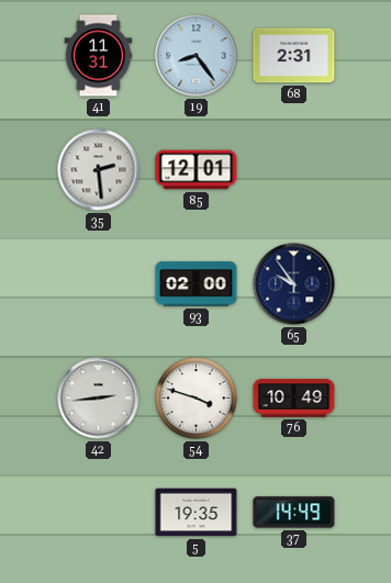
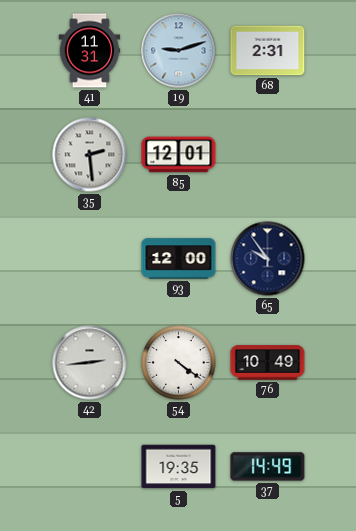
19: 8:24 -> 9:12
93: 02:00 -> 12:00
54: 3:48 -> 4:21
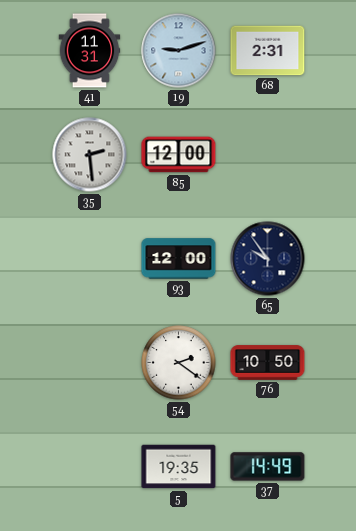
85: 12:01 -> 12:00
42: 2:44 -> none
54: 4:21 -> 2:21
76: 10:49 -> 10:50
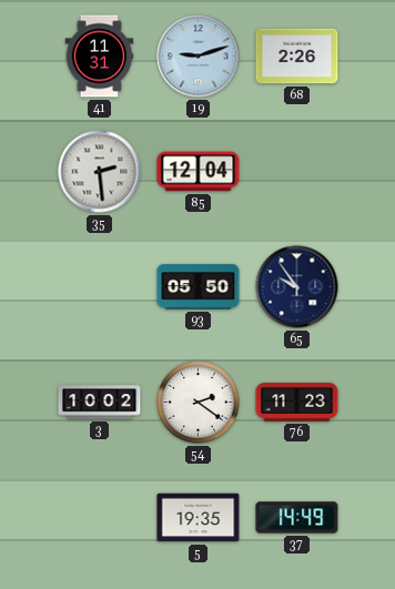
68: 2:31 -> 2:26
85: 12:00 -> 12:04
93: 12:00 -> 05:50
3: none -> 10:02
76: 10:50 -> 11:23
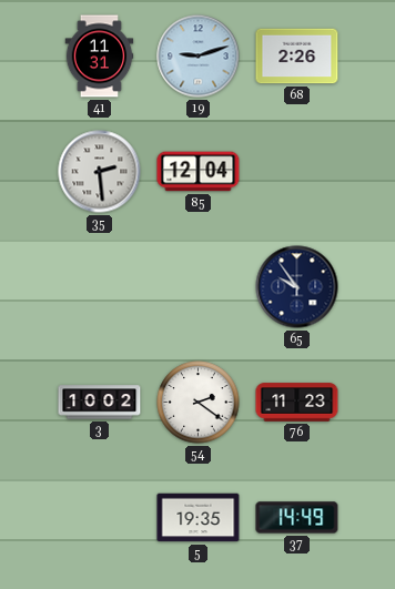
93: 05:50 -> none
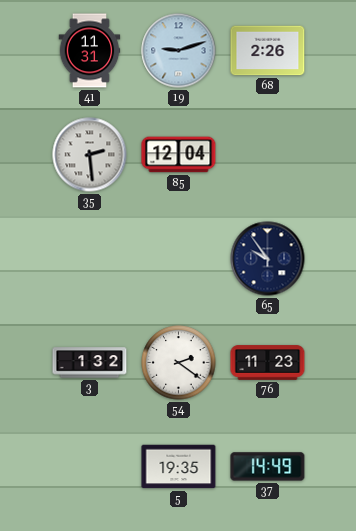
3: 10:02 -> 1:32
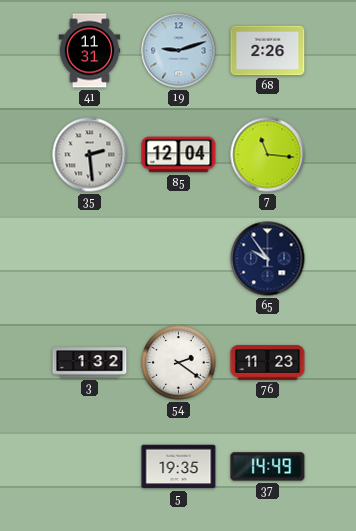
7: none -> 11:16
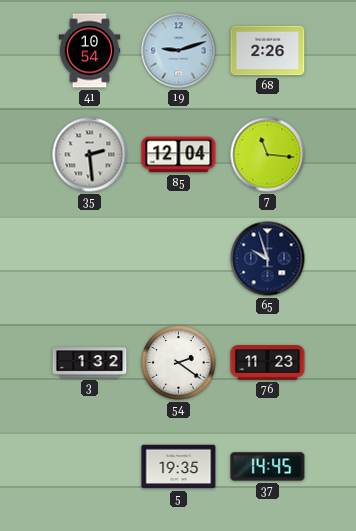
41: 11:31 -> 10:54
65: 9:54 -> 9:57
37: 14:49 -> 14:45
